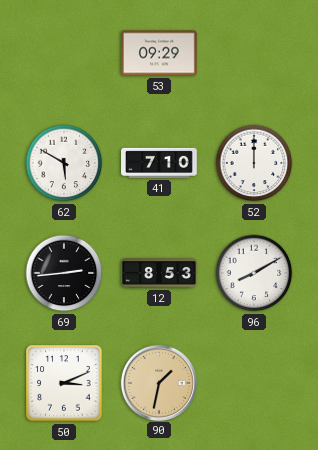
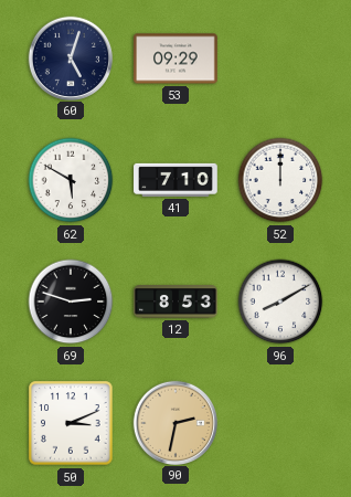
60: none -> 5:03
69: 2:44 -> 2:48
90: 1:32 -> 2:32
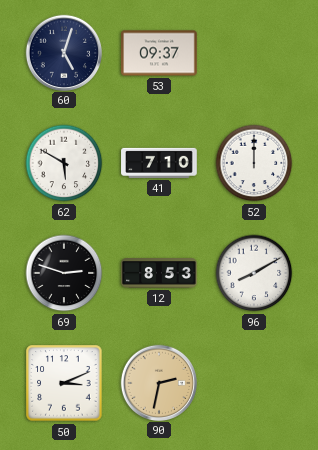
53: 09:29 -> 09:37
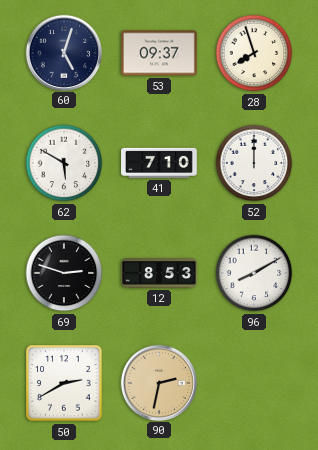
28: none -> 7:57
50: 3:11 -> 2:40
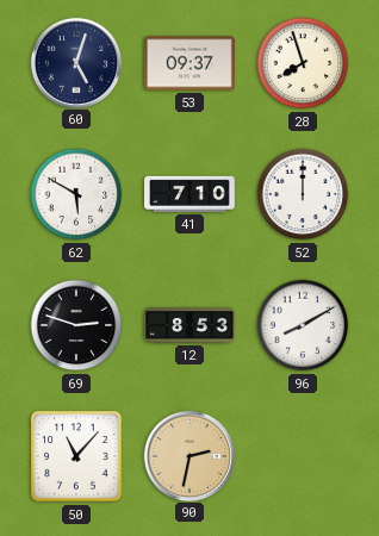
50: 2:40 -> 11:07
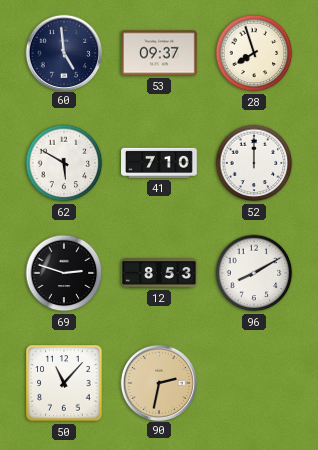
60: 5:03 -> 4:59
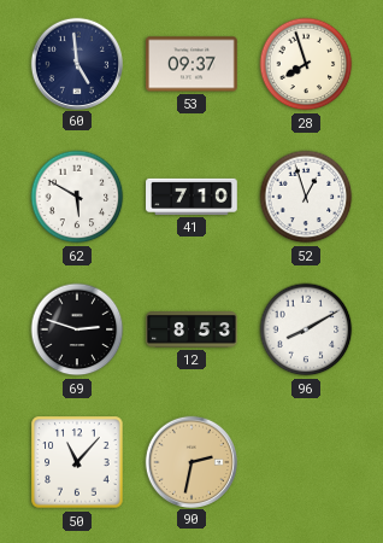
52: 12:00 -> 12:57
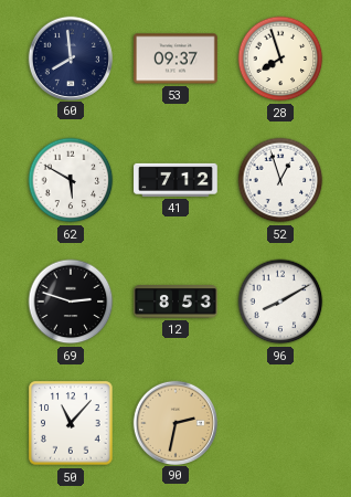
60: 4:59 -> 7:59
41: 7:10 -> 7:12
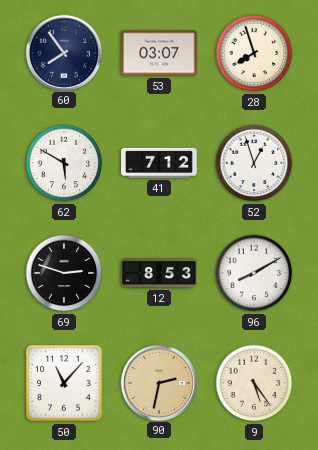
60: 7:59 -> 7:54
53: 09:37 -> 03:07
9: none -> 5:24
